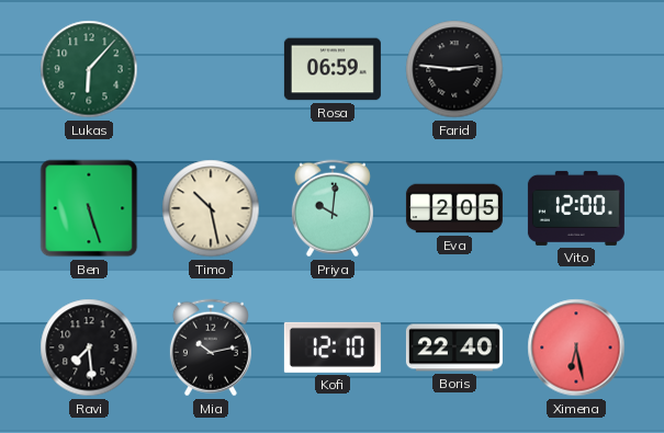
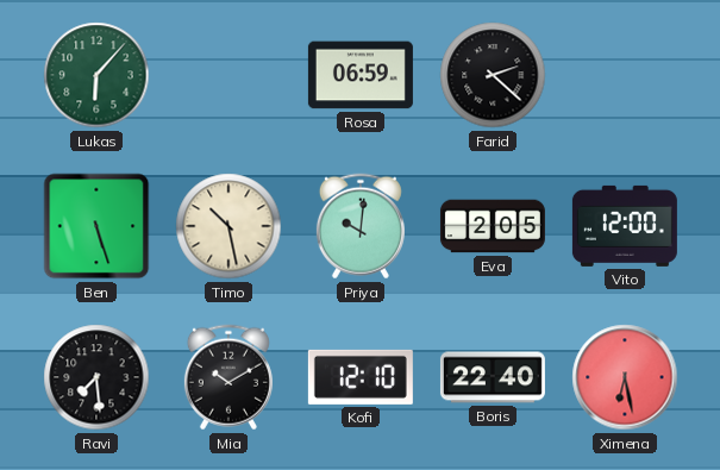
Farid: 2:46 -> 2:22
Mia: 10:13 -> 10:10
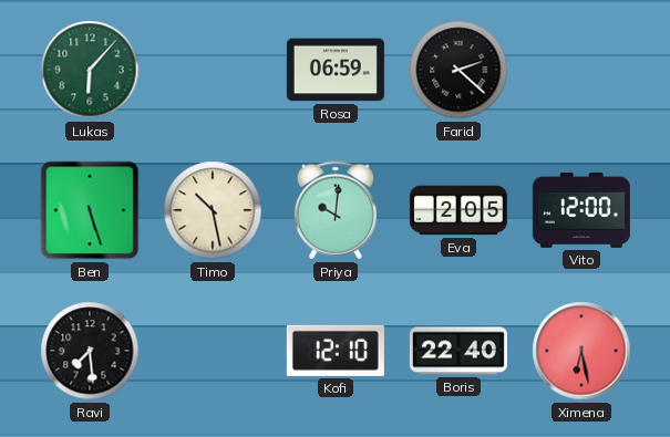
Mia: 10:10 -> none
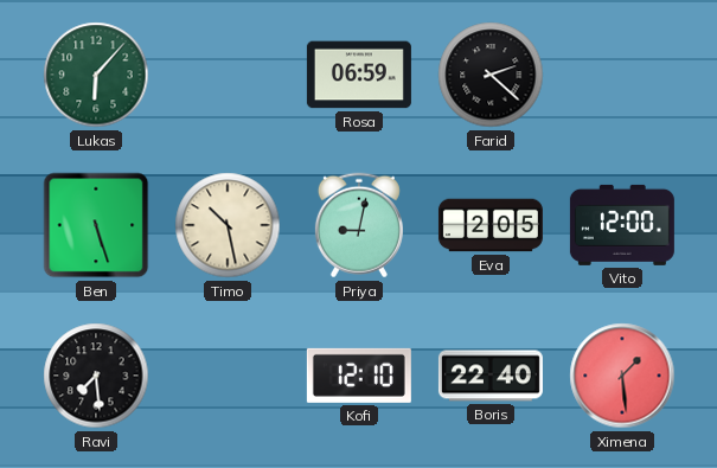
Priya: 10:01 -> 9:02
Ximena: 6:28 -> 1:29
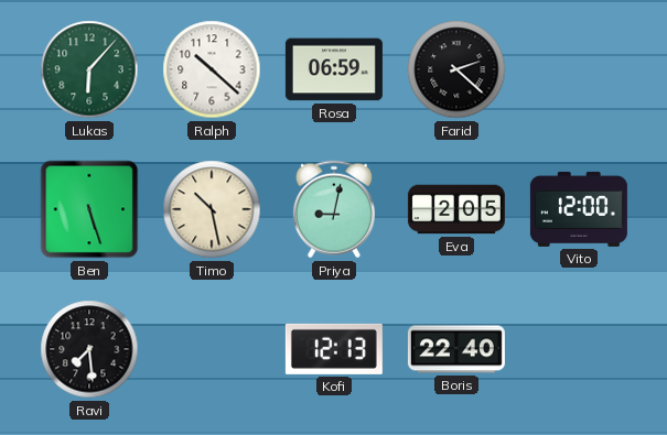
Ralph: none -> 10:22
Kofi: 12:10 -> 12:13
Ximena: 1:29 -> none
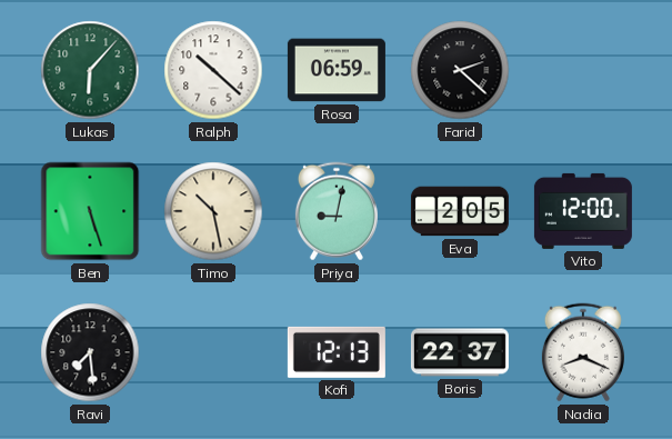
Boris: 22:40 -> 22:37
Nadia: none -> 8:19
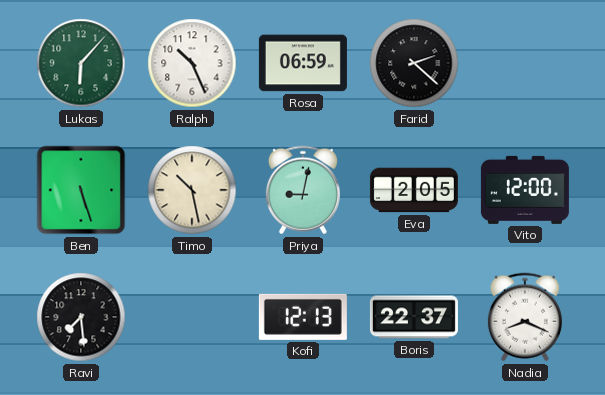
Ralph: 10:22 -> 10:26
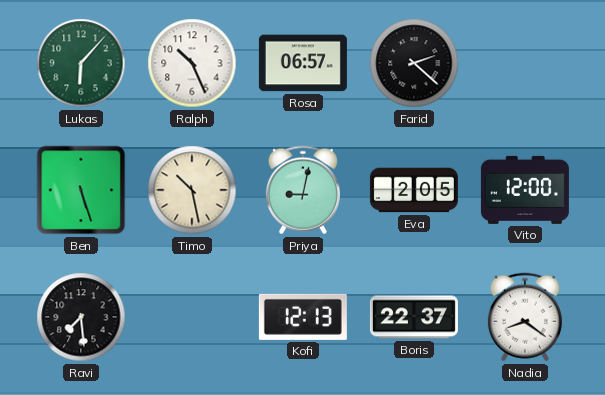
Rosa: 06:59 -> 06:57
Nadia: 8:19 -> 8:21
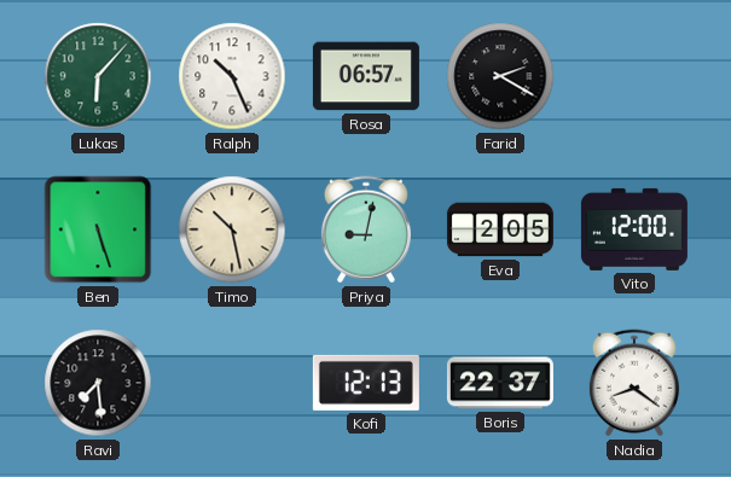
Farid: 2:22 -> 2:20
